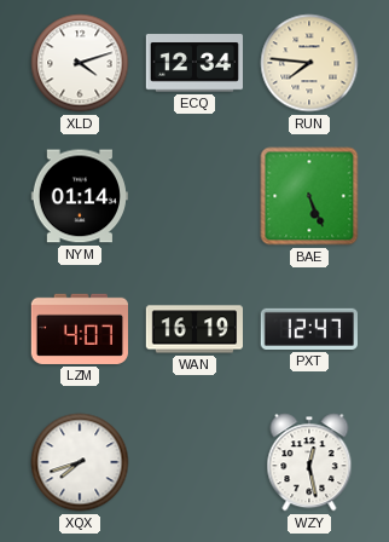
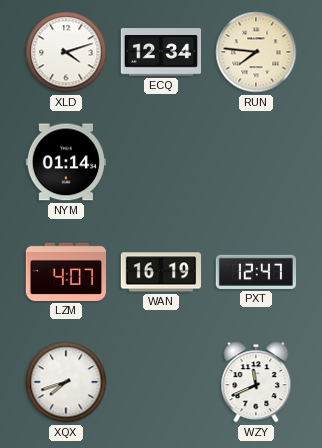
BAE: 5:26 -> none
WZY: 12:28 -> 11:41
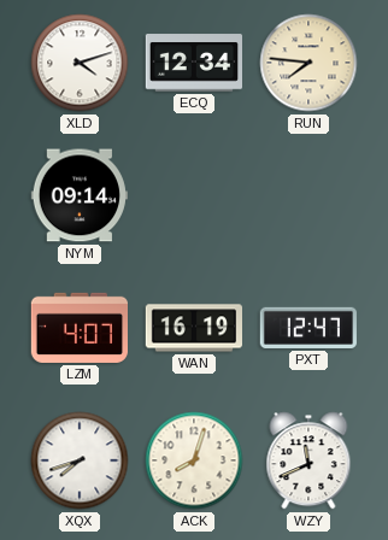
NYM: 01:14 -> 09:14
ACK: none -> 8:03
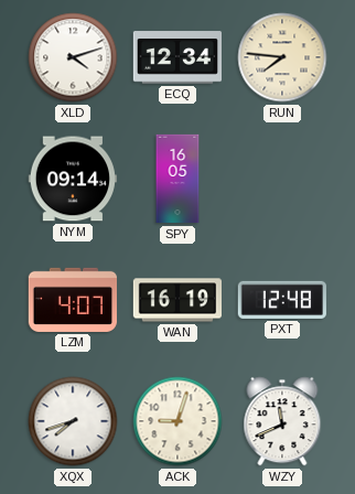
SPY: none -> 16:05
PXT: 12:47 -> 12:48
ACK: 8:03 -> 9:03
